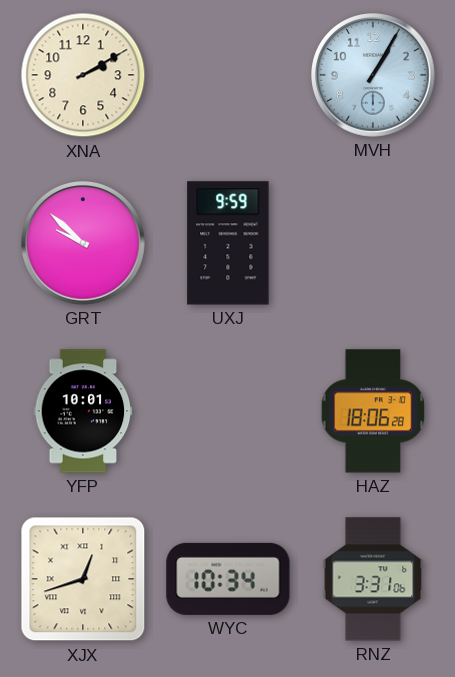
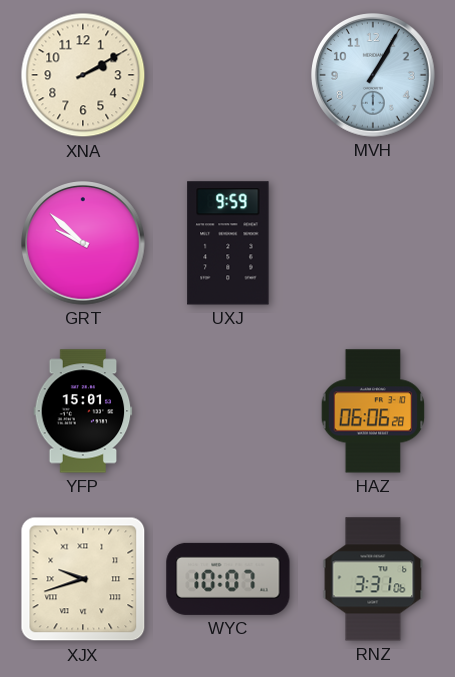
YFP: 10:01 -> 15:01
HAZ: 18:06 -> 06:06
XJX: 12:42 -> 9:42
WYC: 10:34 -> 10:07
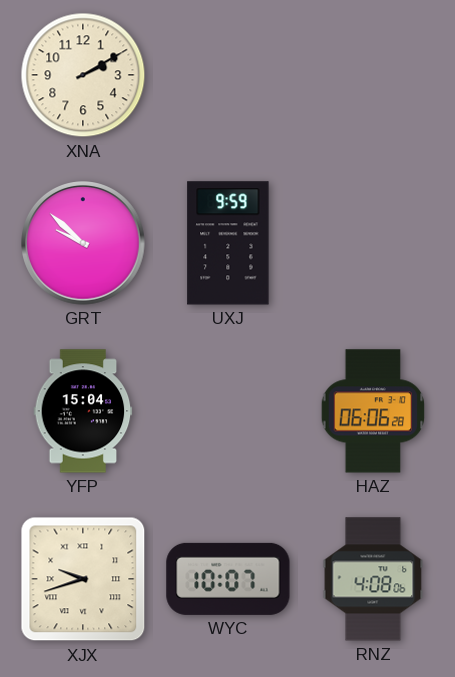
MVH: 1:05 -> none
YFP: 15:01 -> 15:04
RNZ: 3:31 -> 4:08
